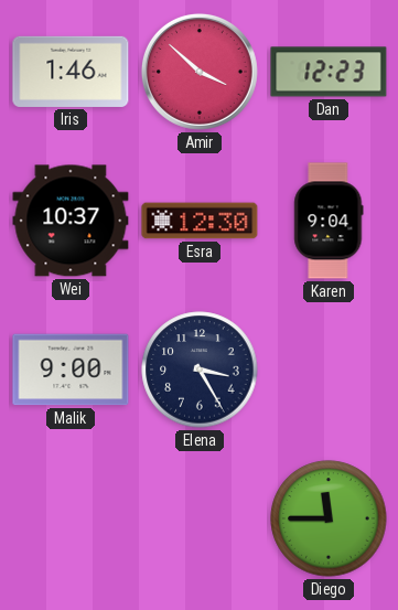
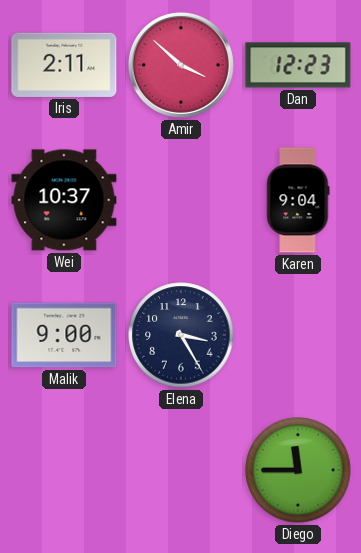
Iris: 1:46 -> 2:11
Esra: 12:30 -> none
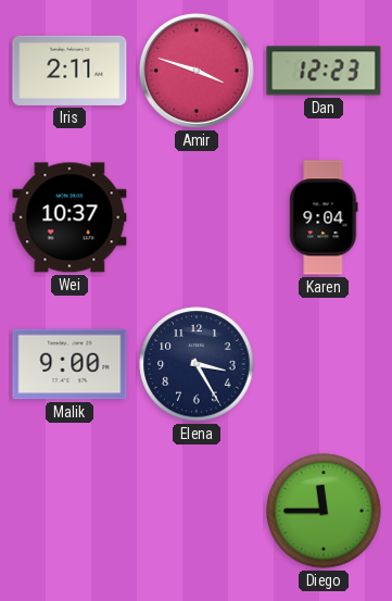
Amir: 3:52 -> 3:48
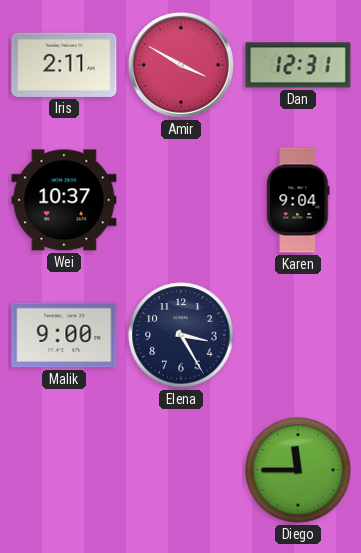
Amir: 3:48 -> 3:50
Dan: 12:23 -> 12:31
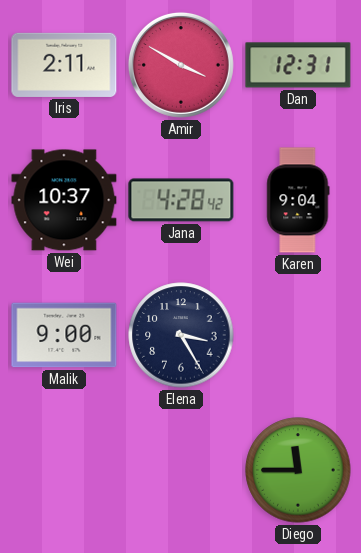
Jana: none -> 4:28
